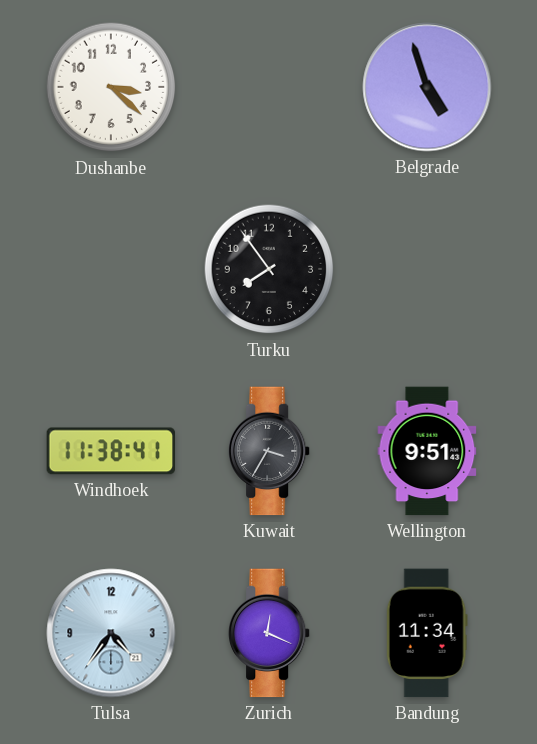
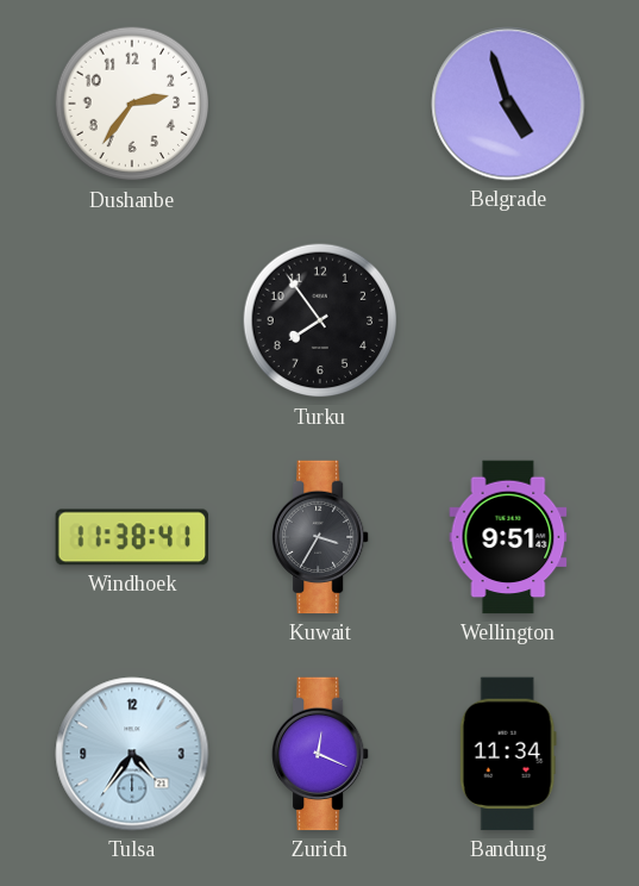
Dushanbe: 3:22 -> 2:36
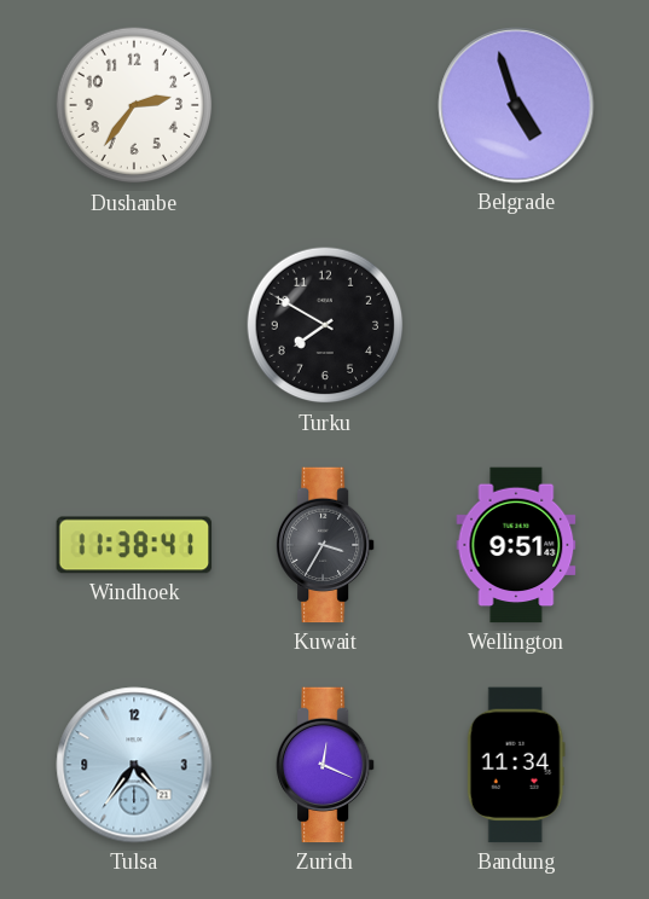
Turku: 7:54 -> 7:50
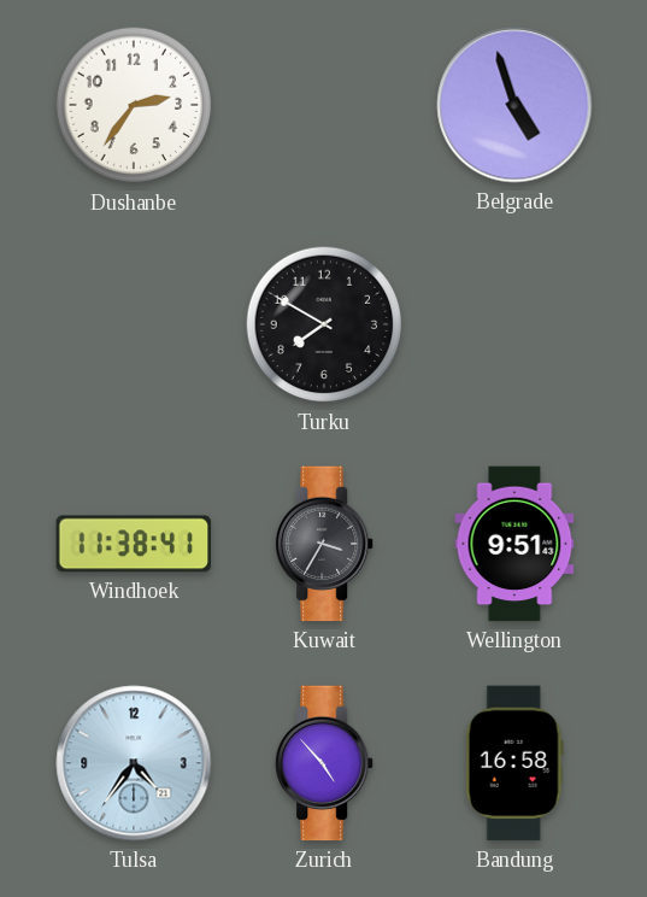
Zurich: 12:19 -> 4:53
Bandung: 11:34 -> 16:58
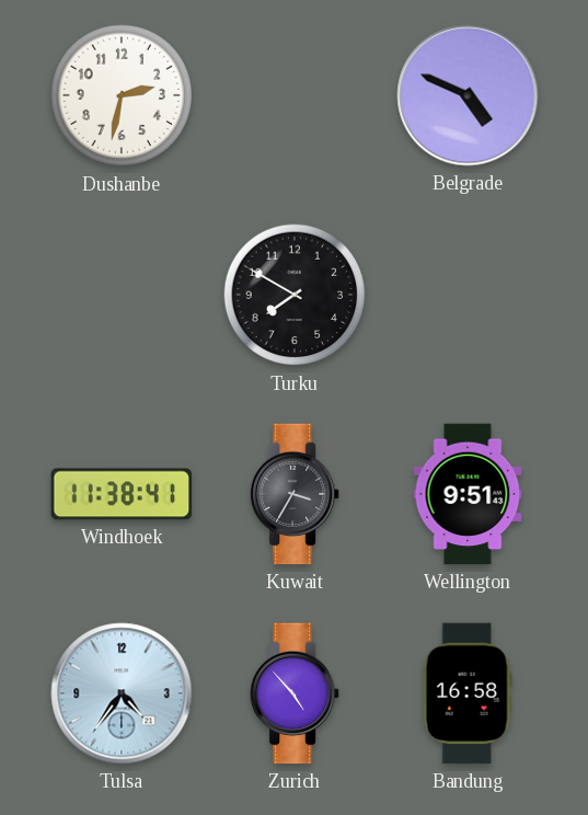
Dushanbe: 2:36 -> 2:32
Belgrade: 4:57 -> 4:49
